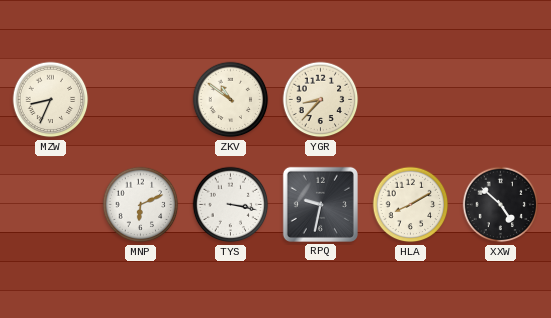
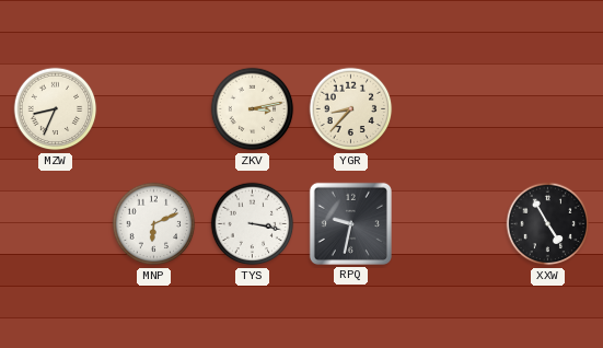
ZKV: 10:51 -> 3:13
HLA: 8:10 -> none
XXW: 4:52 -> 4:55
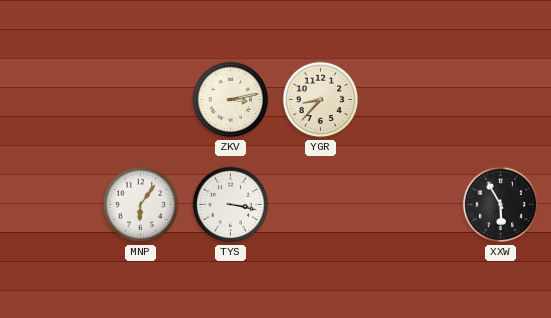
MZW: 8:34 -> none
MNP: 6:11 -> 6:06
RPQ: 9:32 -> none
XXW: 4:55 -> 5:55
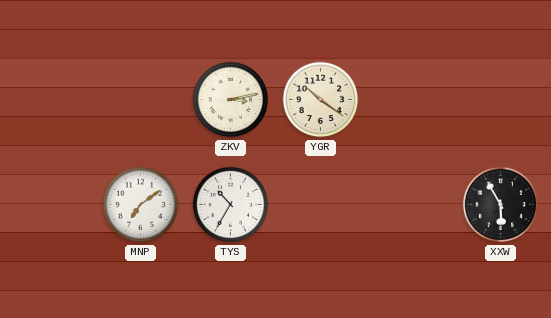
YGR: 8:37 -> 10:21
MNP: 6:06 -> 7:09
TYS: 3:17 -> 10:35
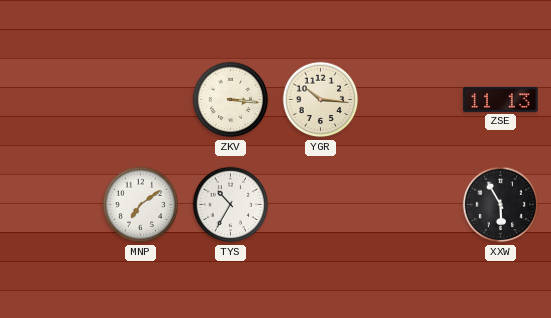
ZKV: 3:13 -> 3:16
YGR: 10:21 -> 10:16
ZSE: none -> 11:13
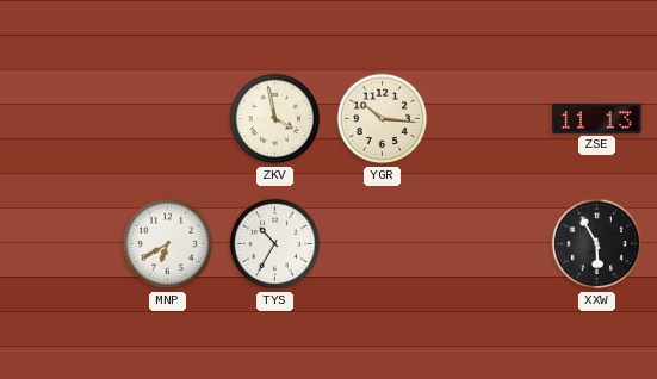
ZKV: 3:16 -> 3:58
MNP: 7:09 -> 6:40
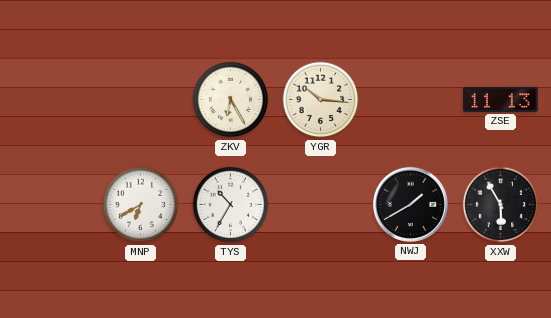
ZKV: 3:58 -> 6:25
NWJ: none -> 1:40
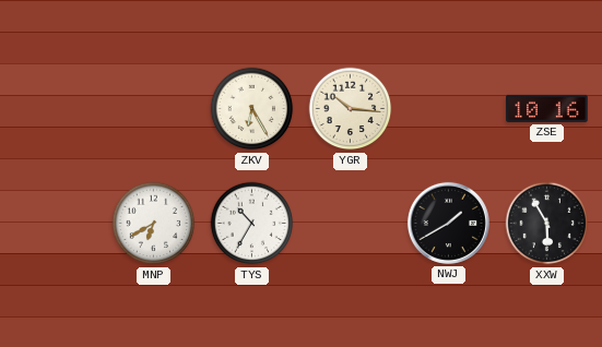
ZSE: 11:13 -> 10:16
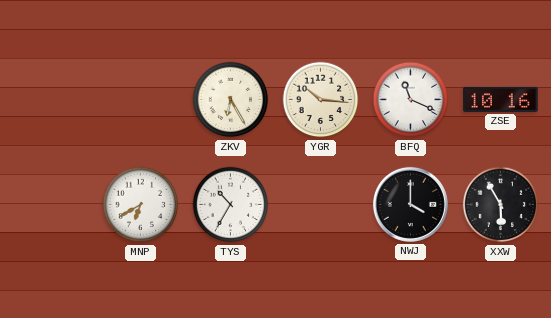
BFQ: none -> 11:19
NWJ: 1:40 -> 4:00
